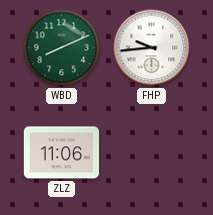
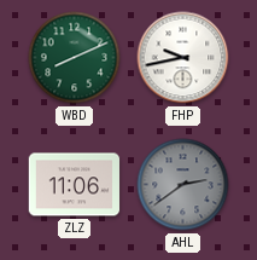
FHP: 9:44 -> 9:43
AHL: none -> 2:39
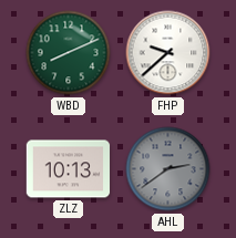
FHP: 9:43 -> 9:38
ZLZ: 11:06 -> 10:13
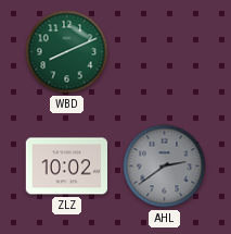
FHP: 9:38 -> none
ZLZ: 10:13 -> 10:02
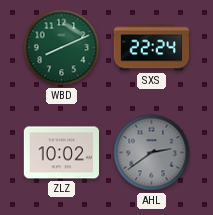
SXS: none -> 22:24
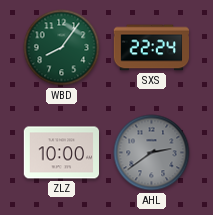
WBD: 8:11 -> 8:06
ZLZ: 10:02 -> 10:00
